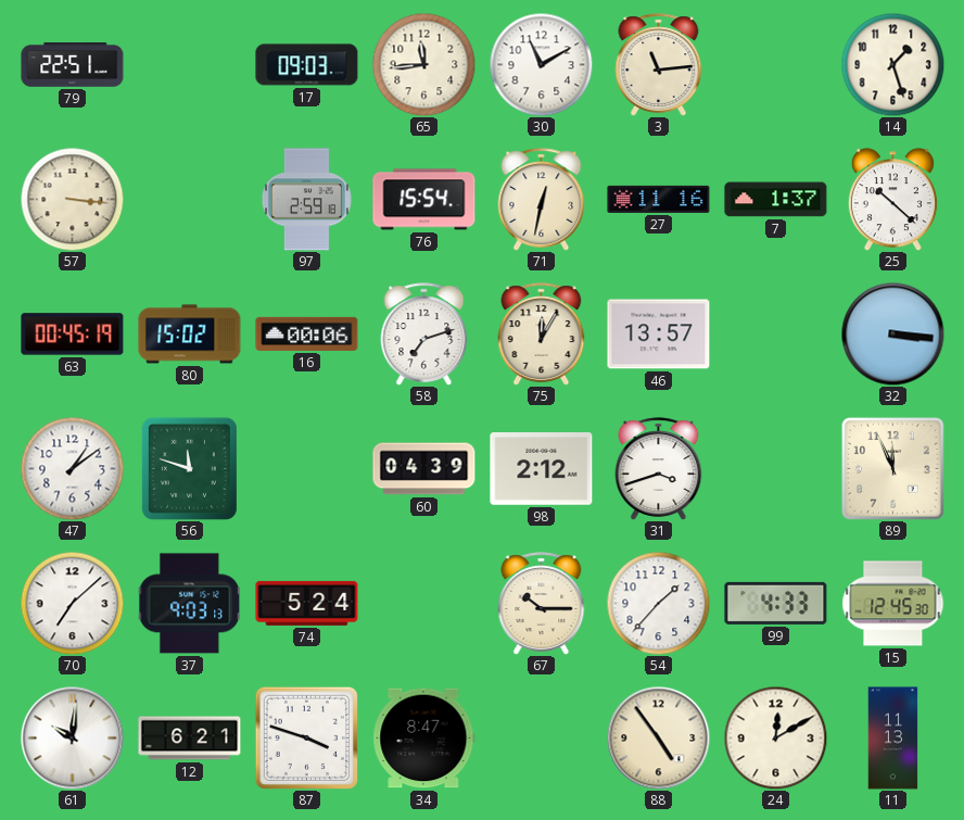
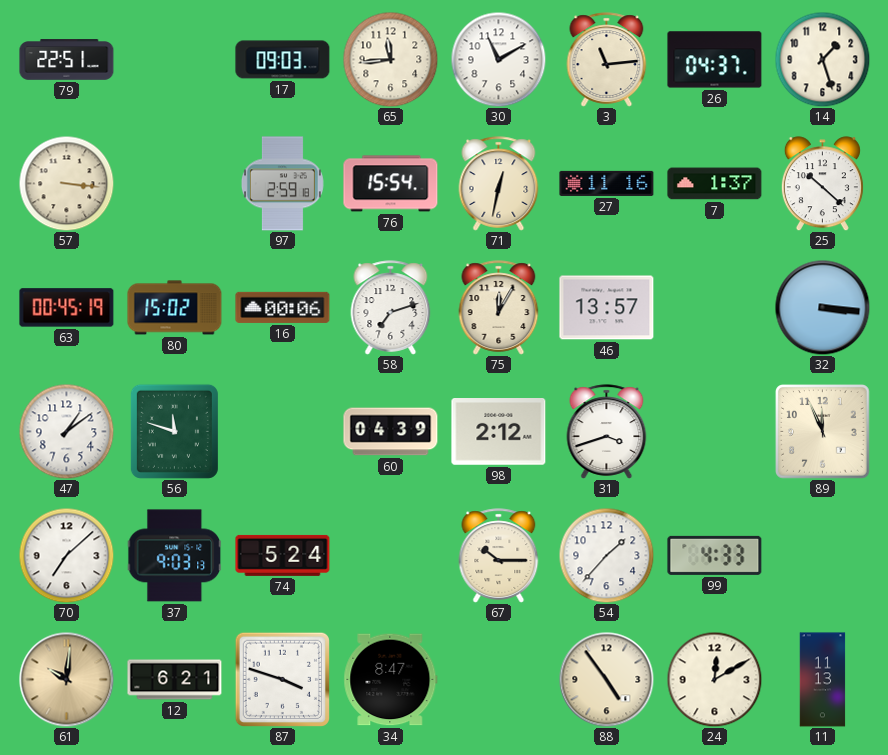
26: none -> 04:37
15: 12:45 -> none
61 dial: white -> champagne
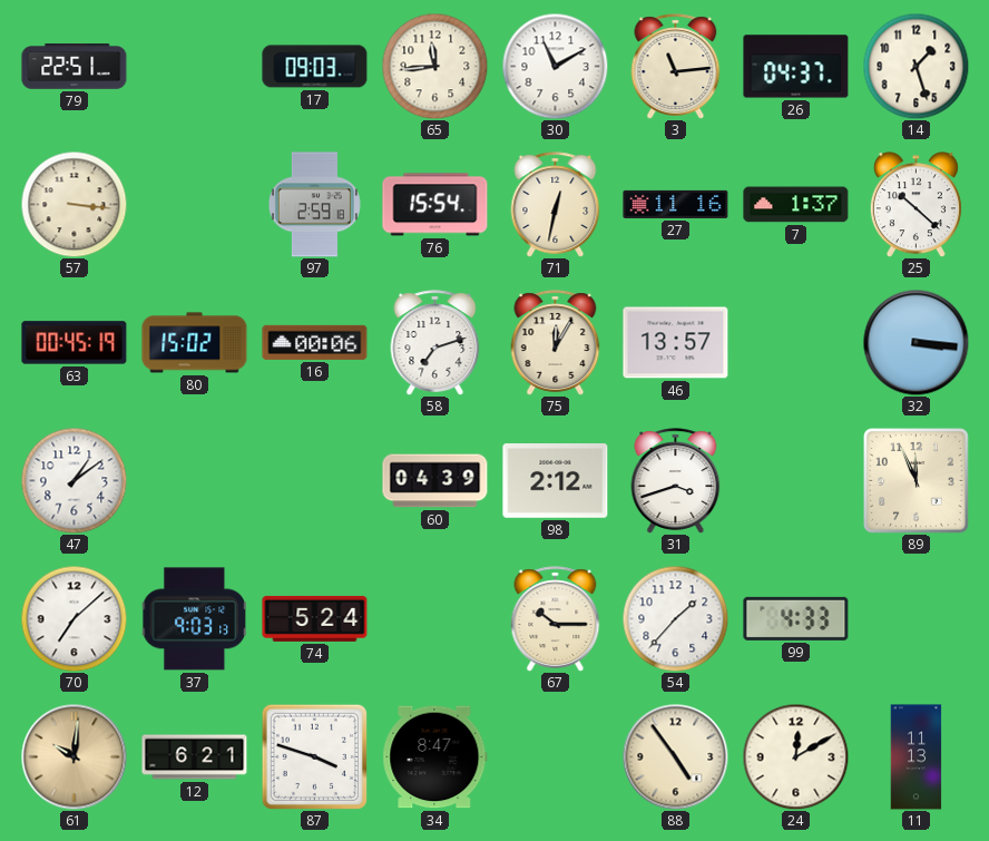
56: 11:48 -> none
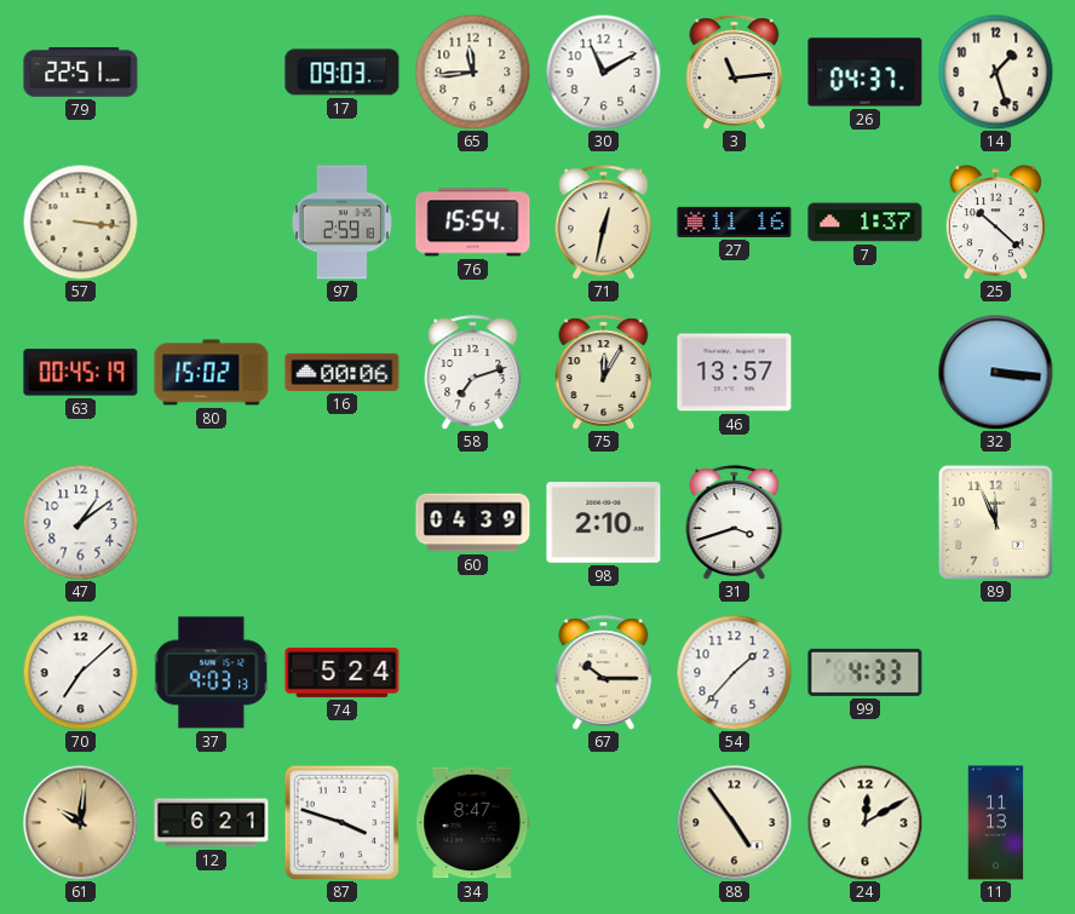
98: 2:12 -> 2:10
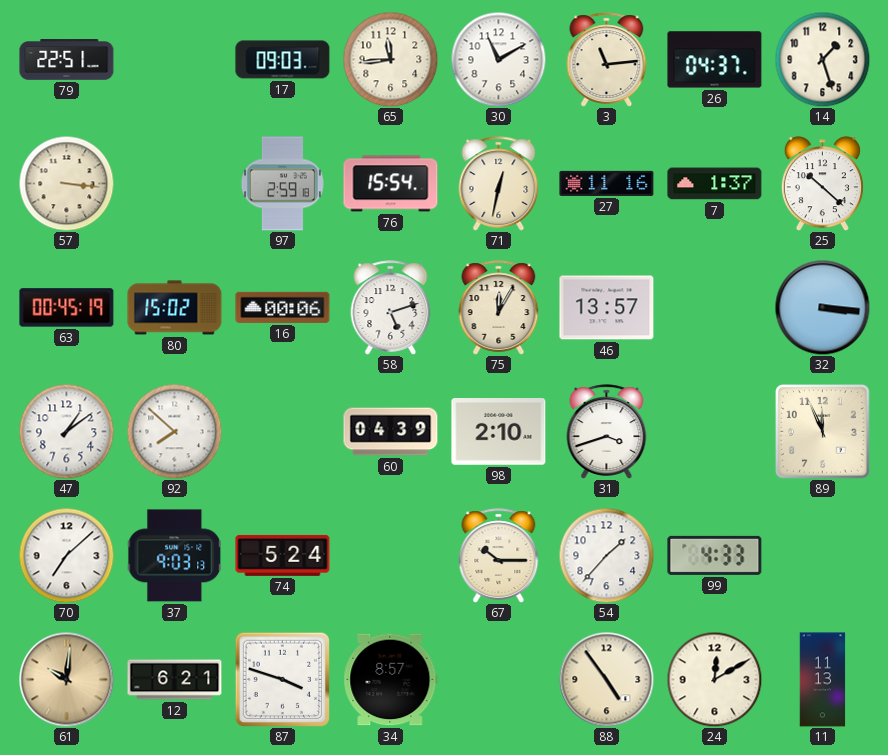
58: 7:12 -> 5:12
92: none -> 7:52
34: 8:47 -> 8:57
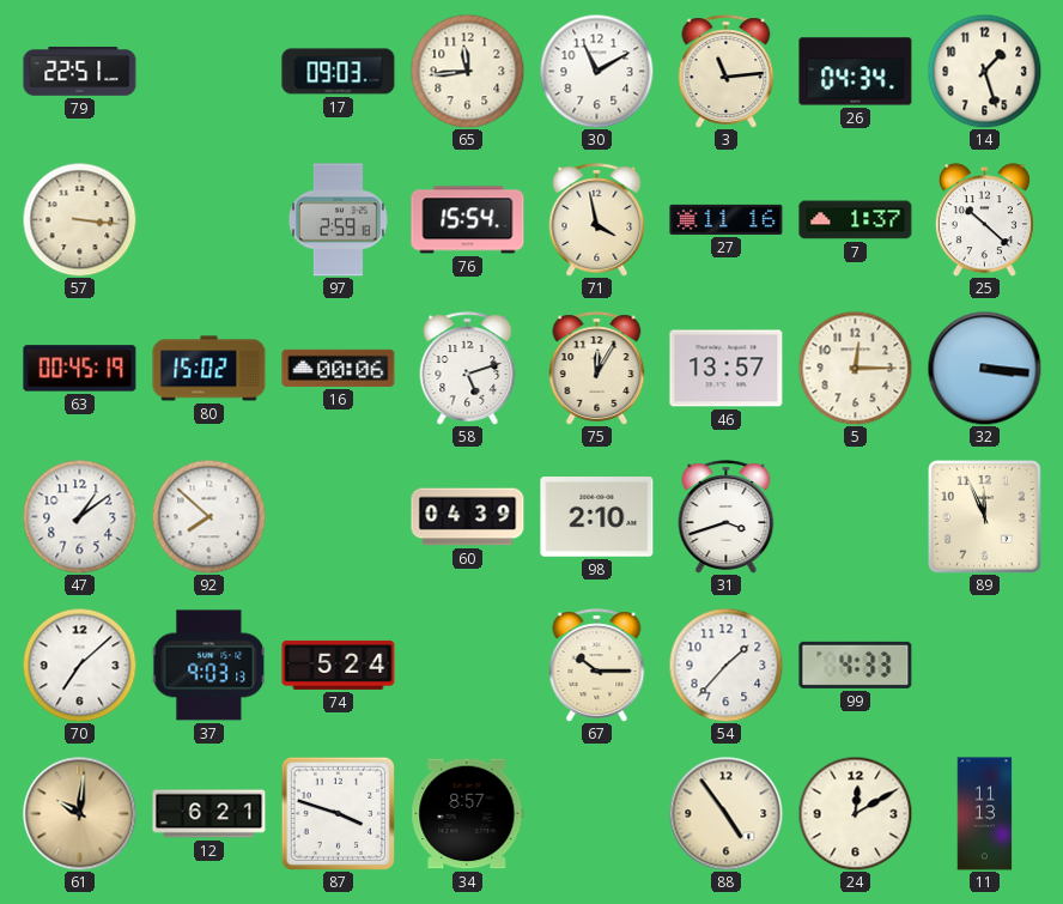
26: 04:37 -> 04:34
71: 12:32 -> 3:58
5: none -> 12:15
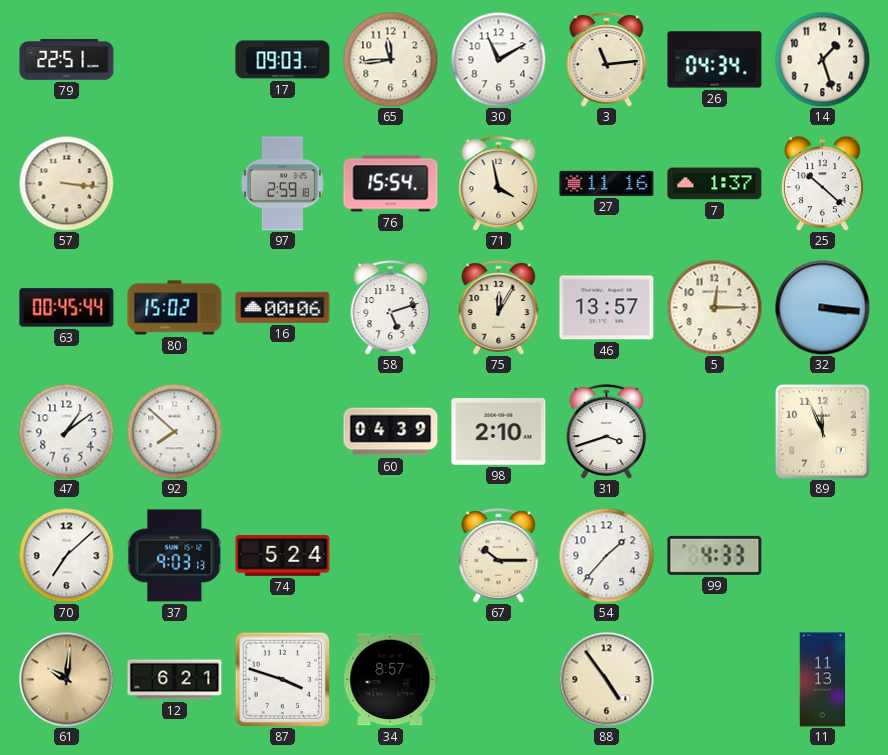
63: 00:45:19 -> 00:45:44
24: 12:10 -> none
